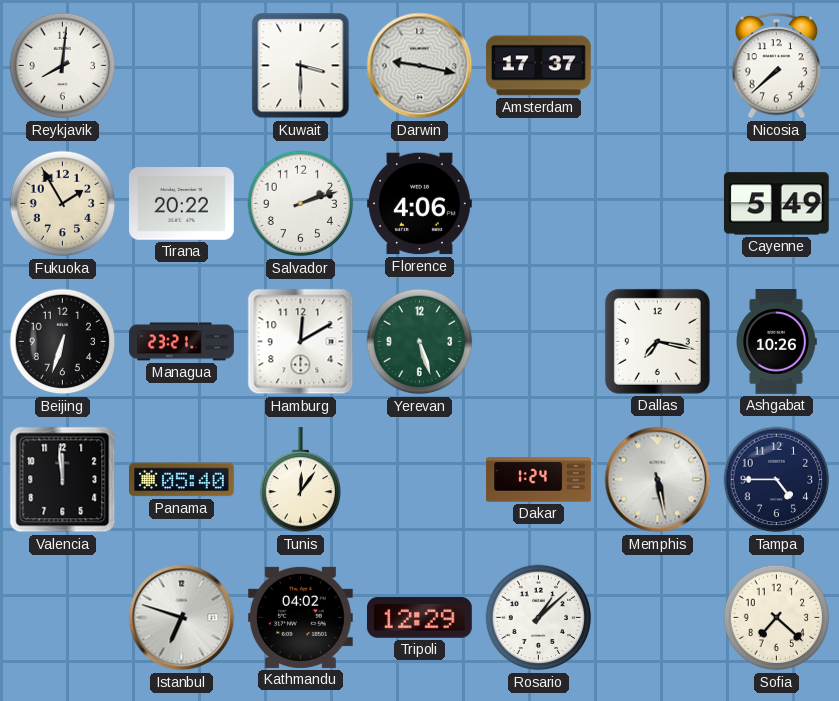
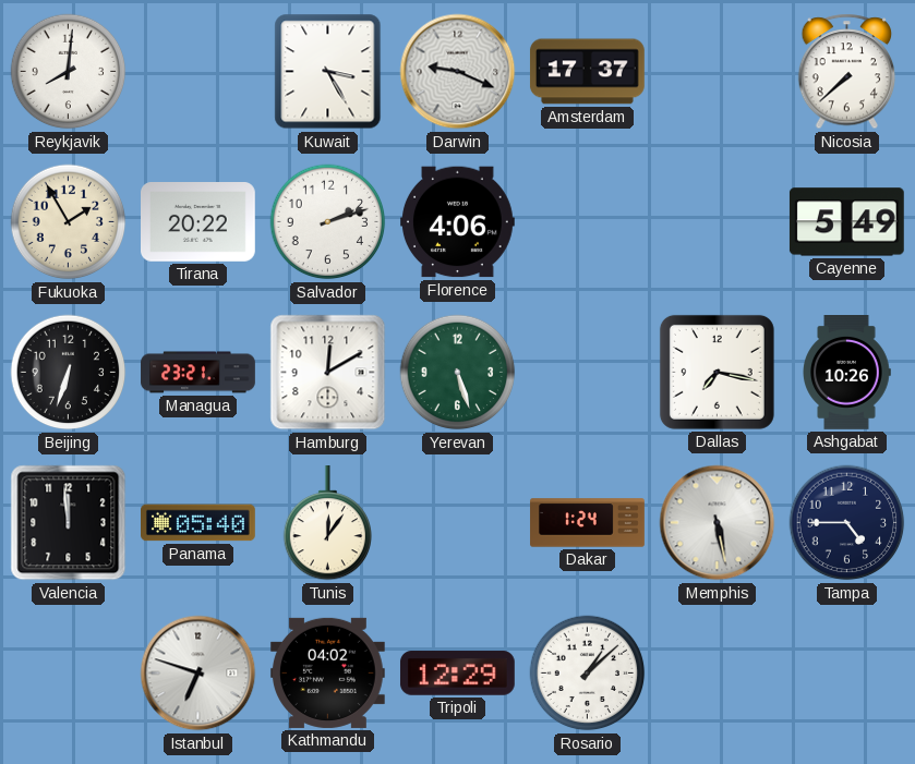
Kuwait: 3:30 -> 3:25
Darwin: 9:17 -> 9:19
Sofia: 7:22 -> none
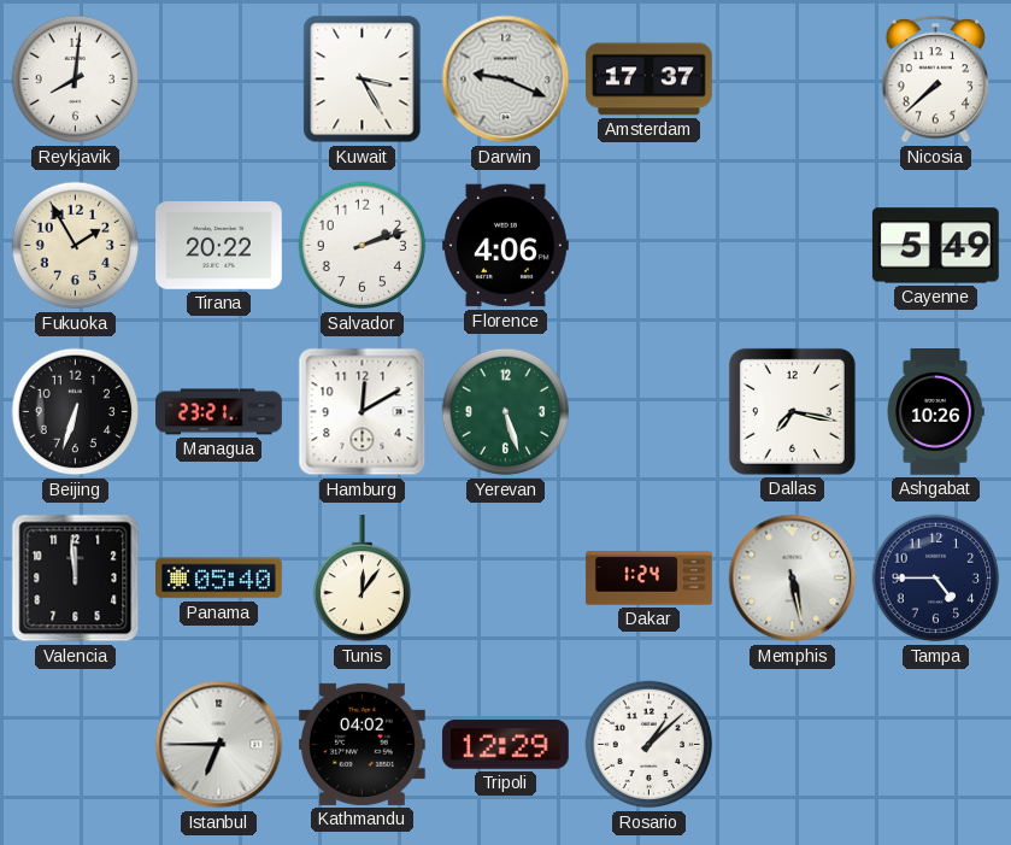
Istanbul: 6:48 -> 6:45
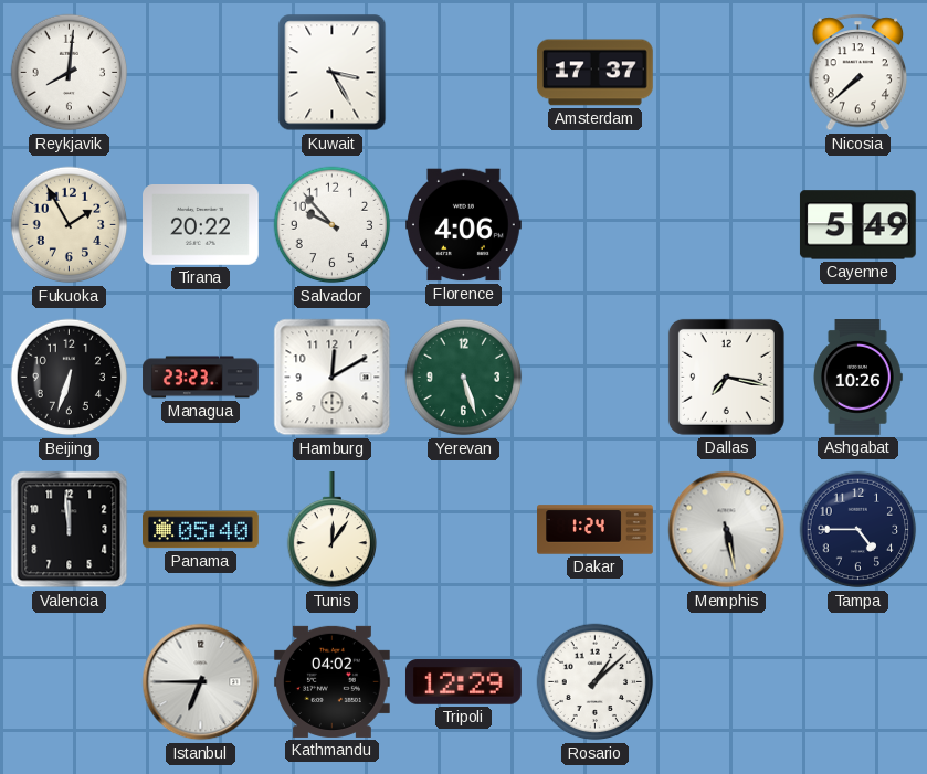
Darwin: 9:19 -> none
Salvador: 2:12 -> 9:53
Managua: 23:21 -> 23:23
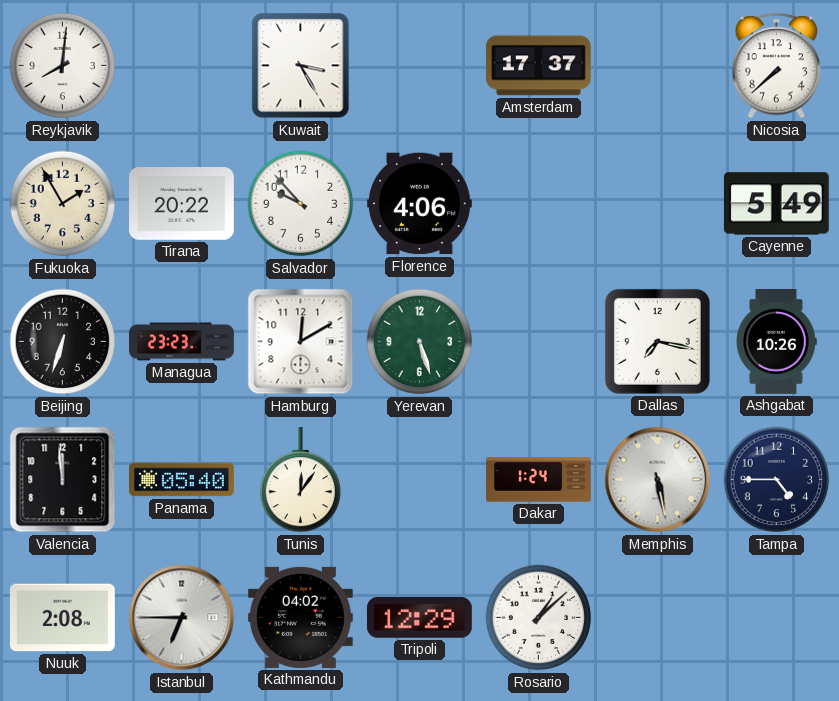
Nuuk: none -> 2:08
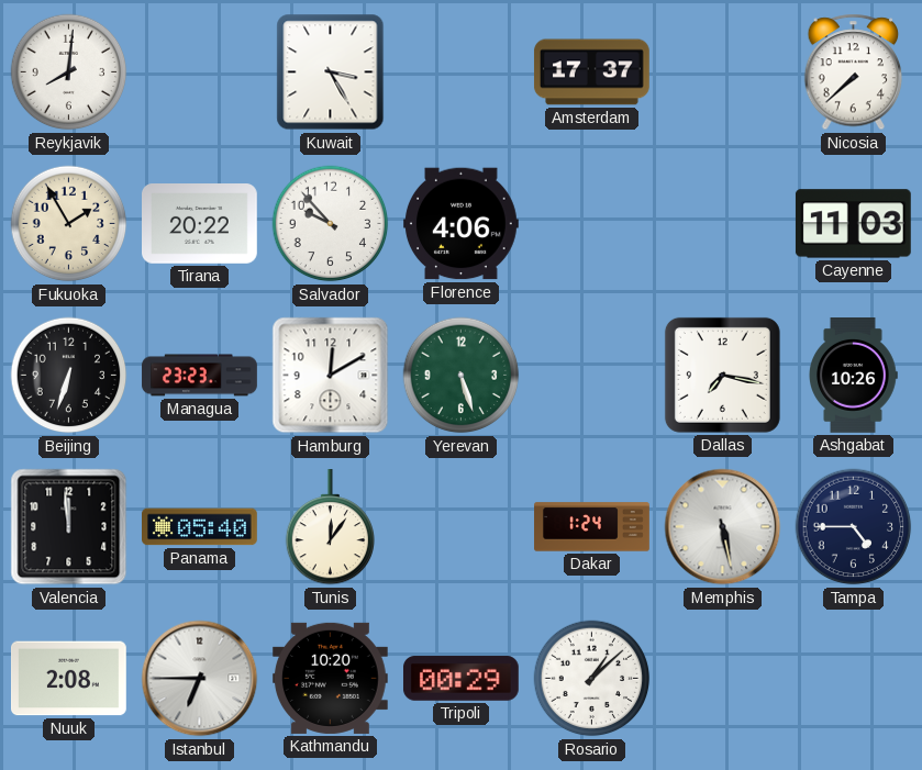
Cayenne: 5:49 -> 11:03
Kathmandu: 04:02 -> 10:20
Tripoli: 12:29 -> 00:29
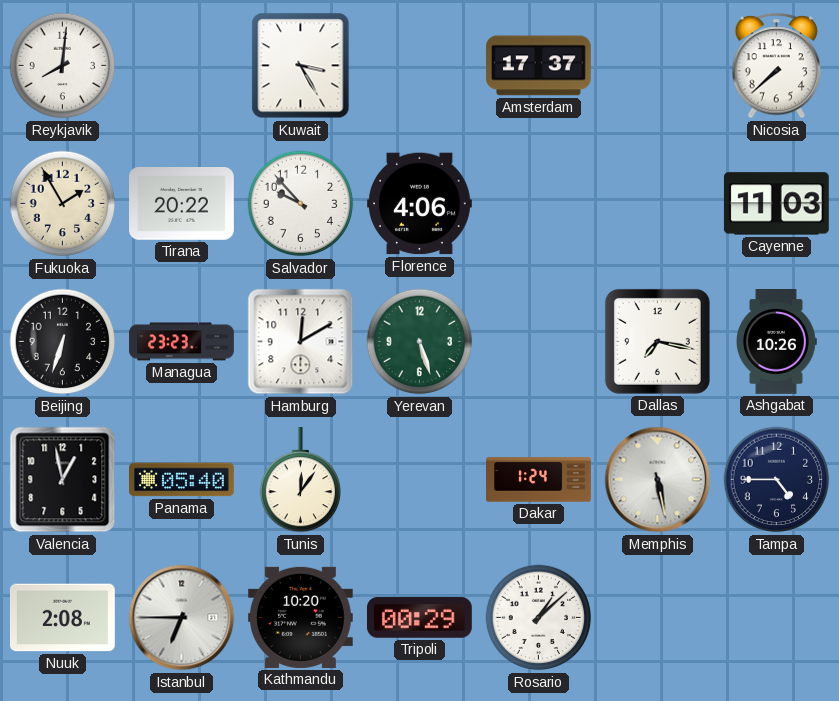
Valencia: 11:59 -> 12:58
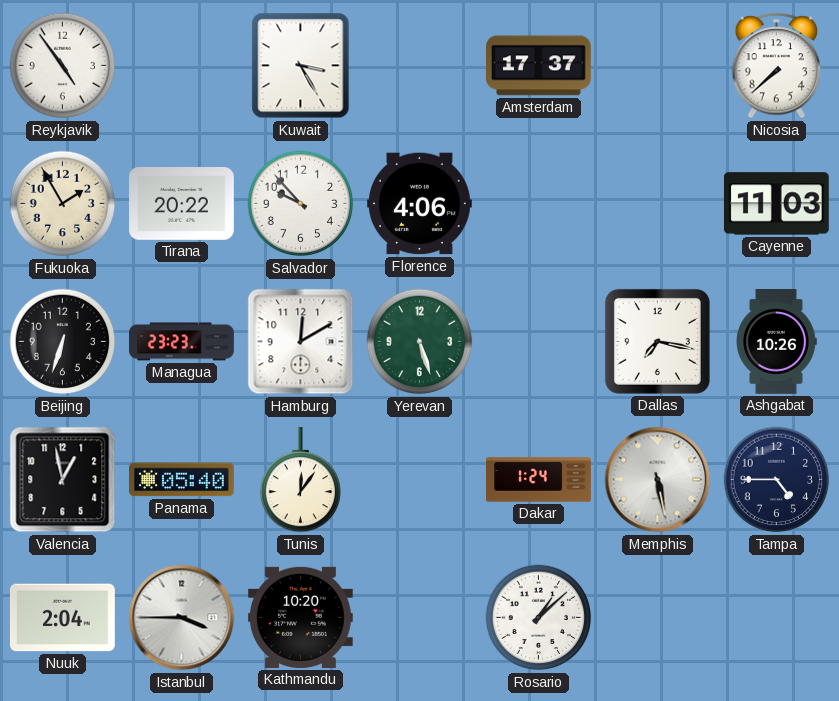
Reykjavik: 8:01 -> 4:54
Nuuk: 2:08 -> 2:04
Istanbul: 6:45 -> 3:45
Tripoli: 00:29 -> none
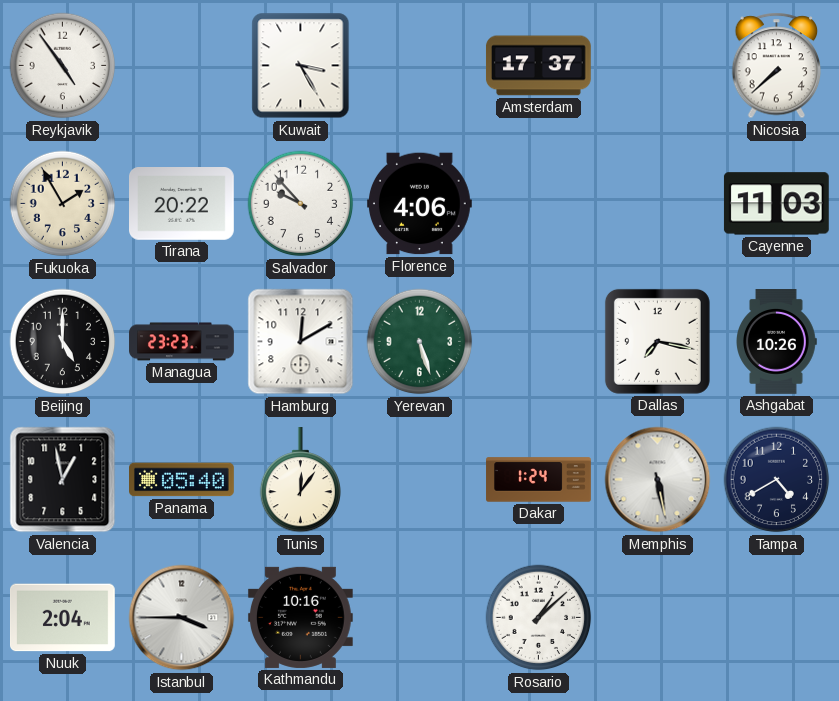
Beijing: 6:33 -> 5:00
Tampa: 4:45 -> 4:40
Kathmandu: 10:20 -> 10:16
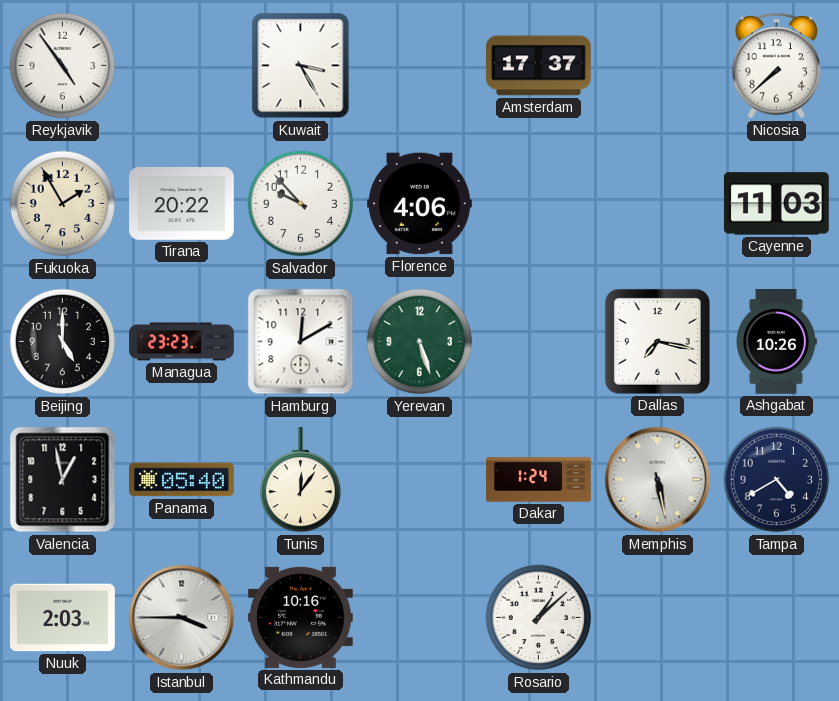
Nuuk: 2:04 -> 2:03
